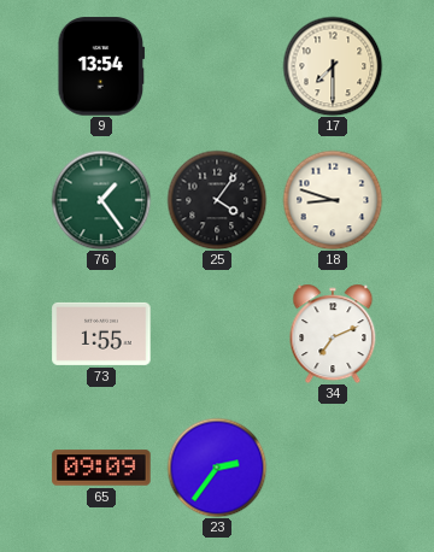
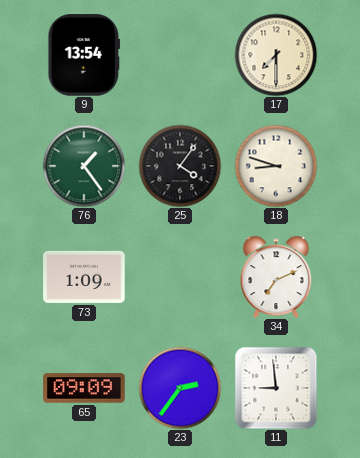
73: 1:55 -> 1:09
11: none -> 8:59
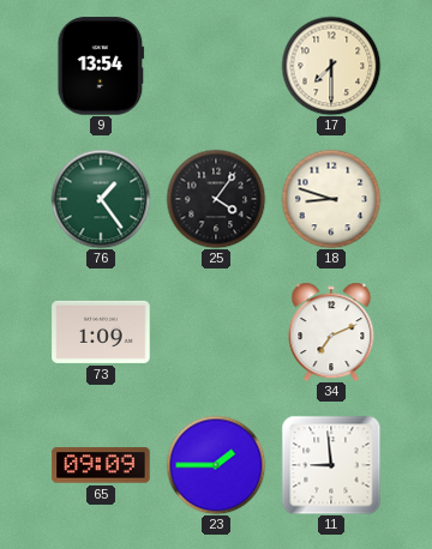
23: 2:36 -> 1:45
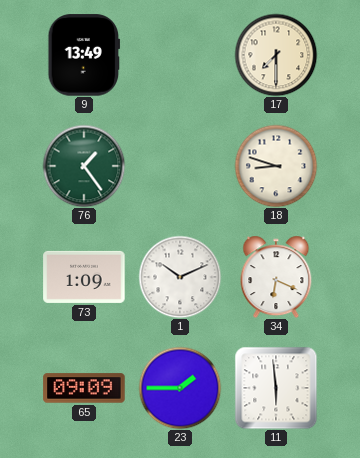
9: 13:54 -> 13:49
25: 4:06 -> none
1: none -> 10:11
34: 7:11 -> 6:19
11: 8:59 -> 5:59
